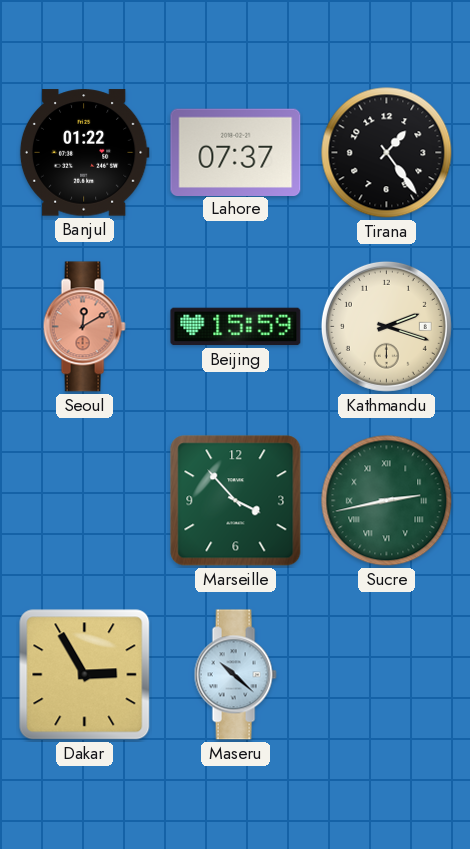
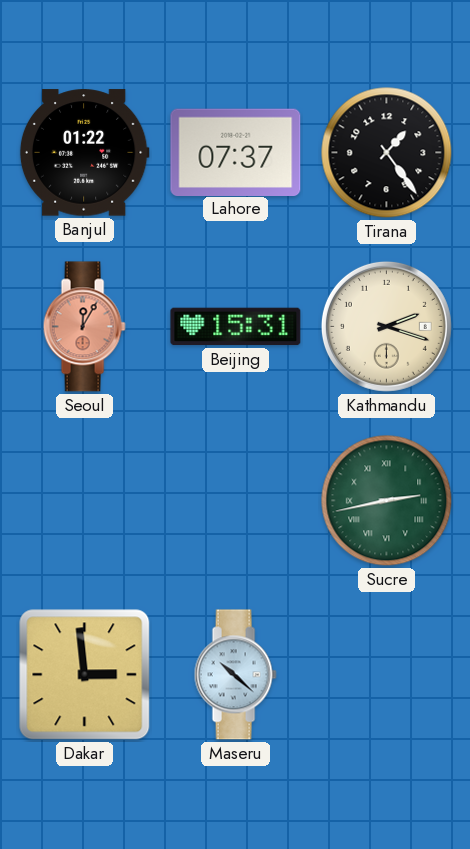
Seoul: 12:10 -> 12:05
Beijing: 15:59 -> 15:31
Marseille: 3:53 -> none
Dakar: 2:55 -> 2:59
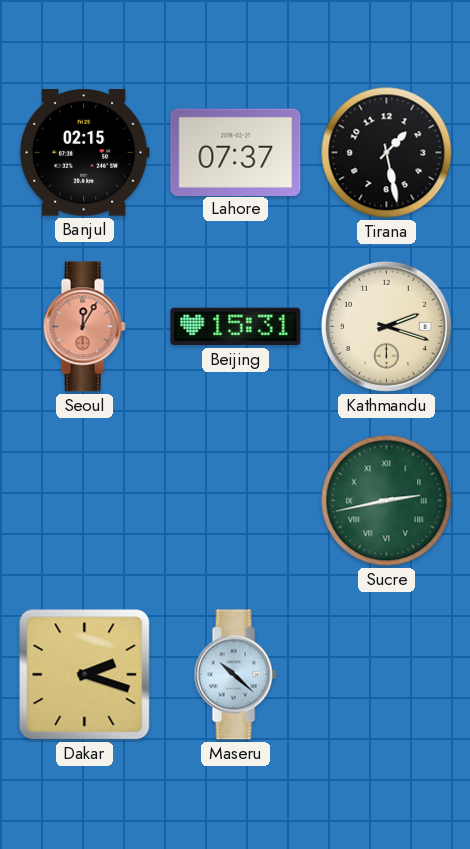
Banjul: 01:22 -> 02:15
Tirana: 1:24 -> 1:28
Dakar: 2:59 -> 2:18
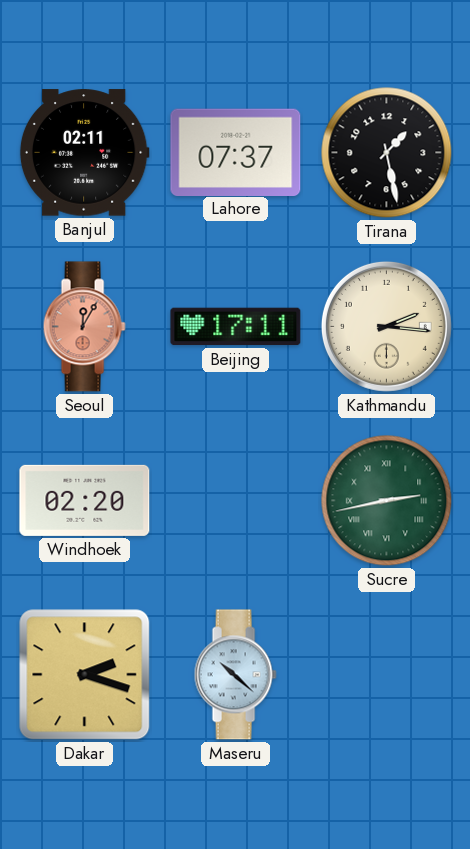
Banjul: 02:15 -> 02:11
Beijing: 15:31 -> 17:11
Kathmandu: 2:18 -> 2:16
Windhoek: none -> 02:20
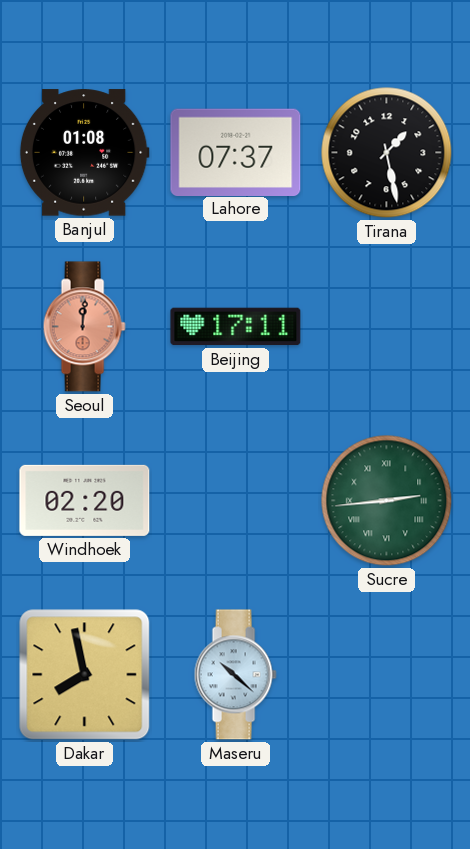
Banjul: 02:11 -> 01:08
Seoul: 12:05 -> 12:01
Kathmandu: 2:16 -> none
Sucre: 2:43 -> 2:44
Dakar: 2:18 -> 7:58
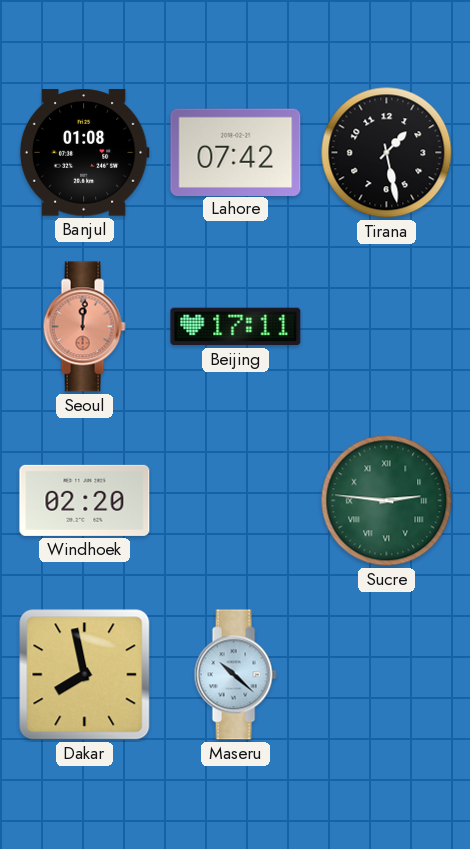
Lahore: 07:37 -> 07:42
Sucre: 2:44 -> 2:46
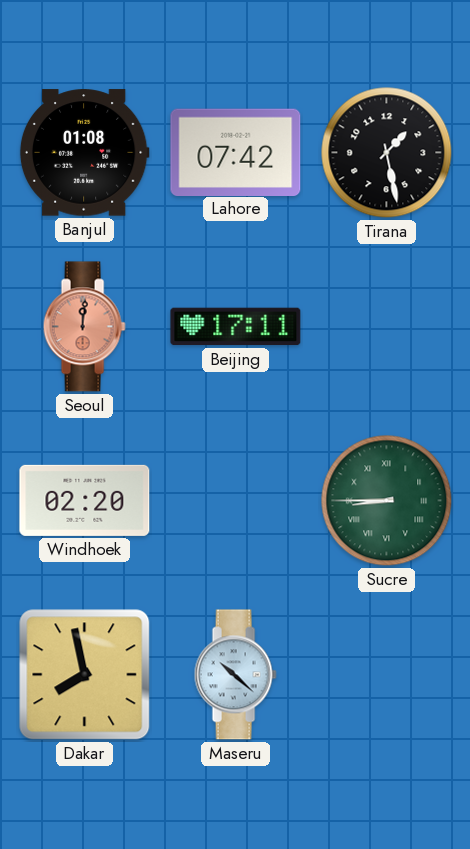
Sucre: 2:46 -> 8:45
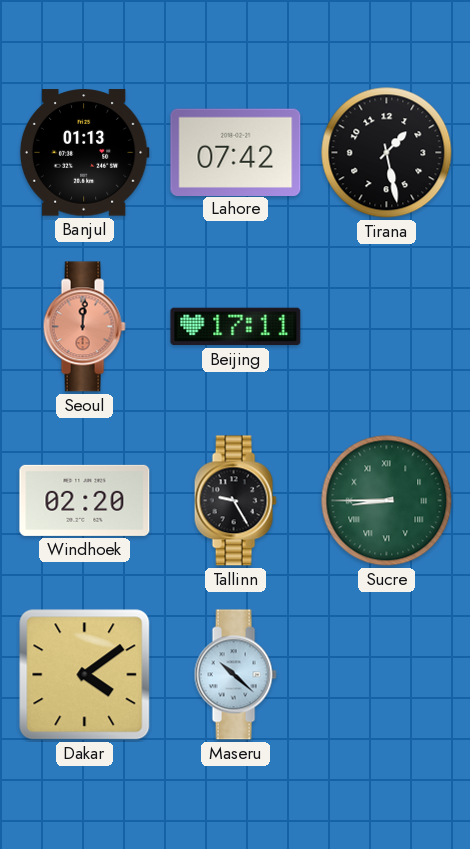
Banjul: 01:08 -> 01:13
Tallinn: none -> 9:25
Dakar: 7:58 -> 4:09
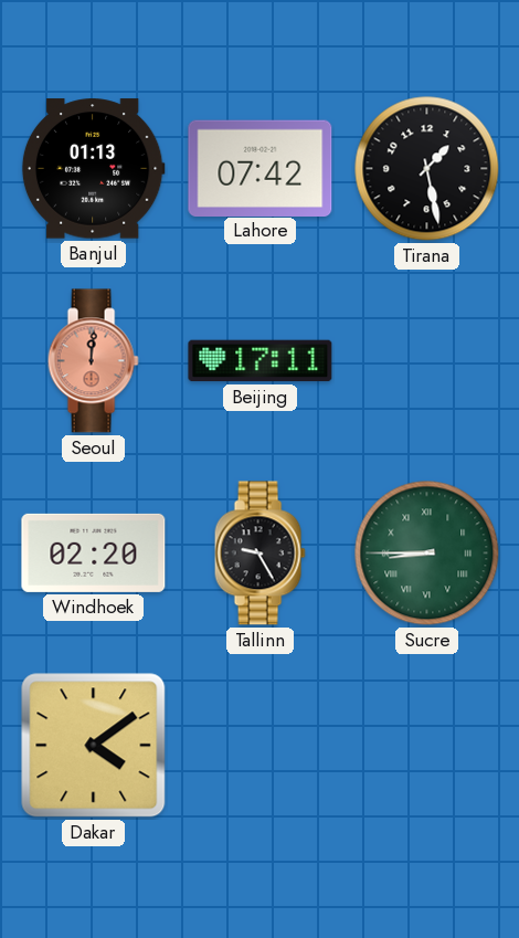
Maseru: 10:22 -> none
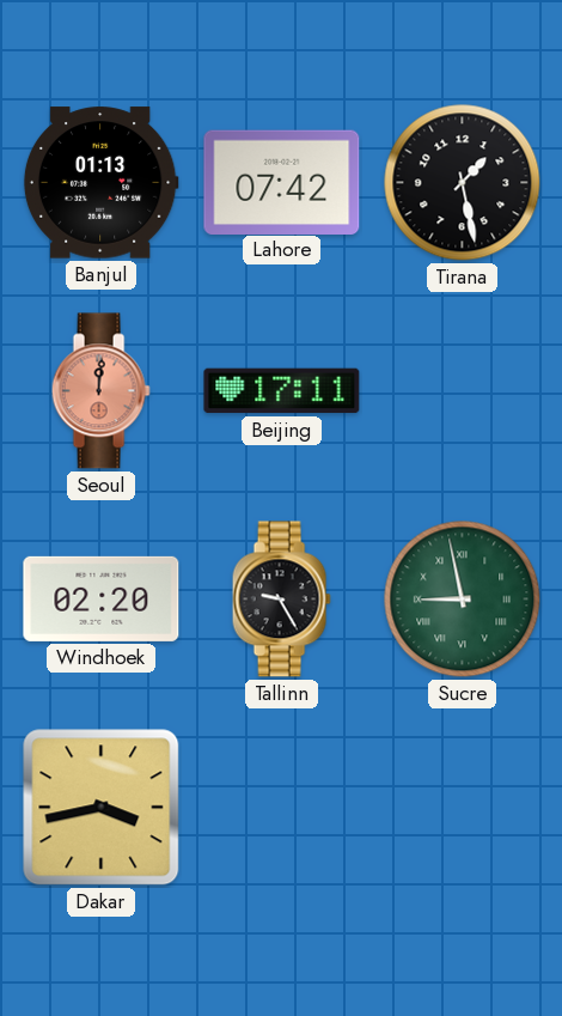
Sucre: 8:45 -> 8:58
Dakar: 4:09 -> 3:43
